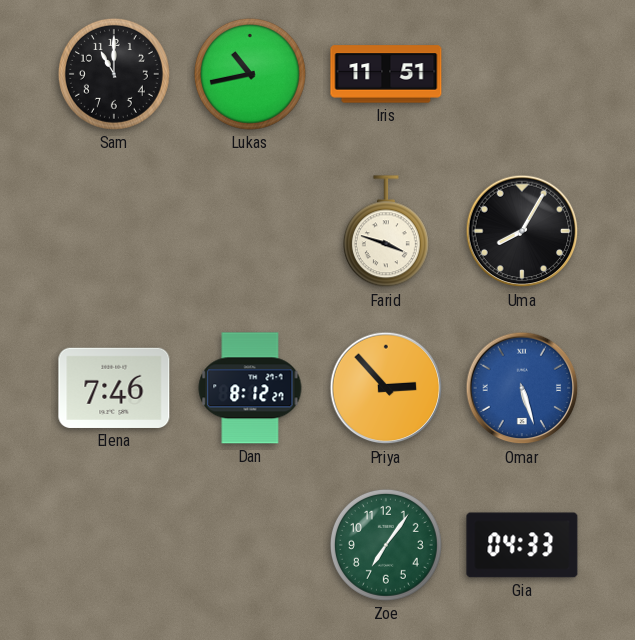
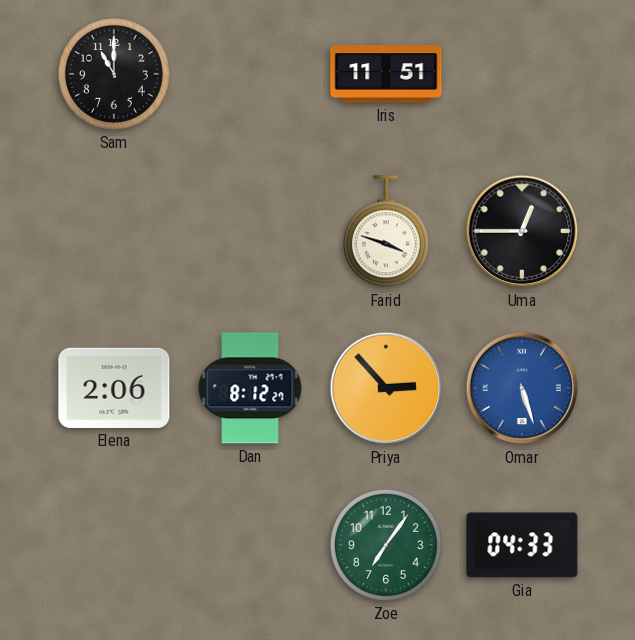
Lukas: 10:43 -> none
Uma: 8:05 -> 12:45
Elena: 7:46 -> 2:06
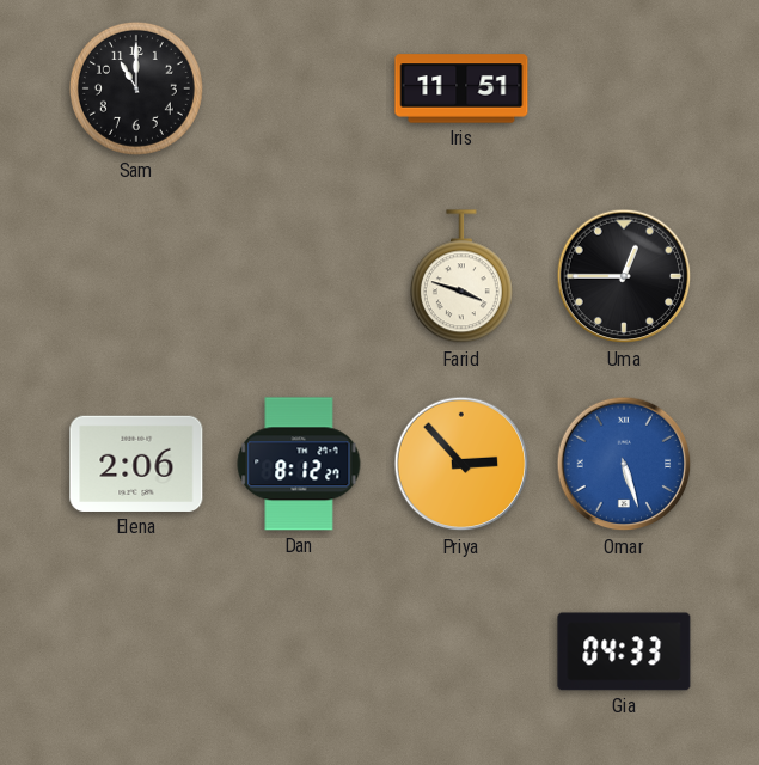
Zoe: 7:06 -> none
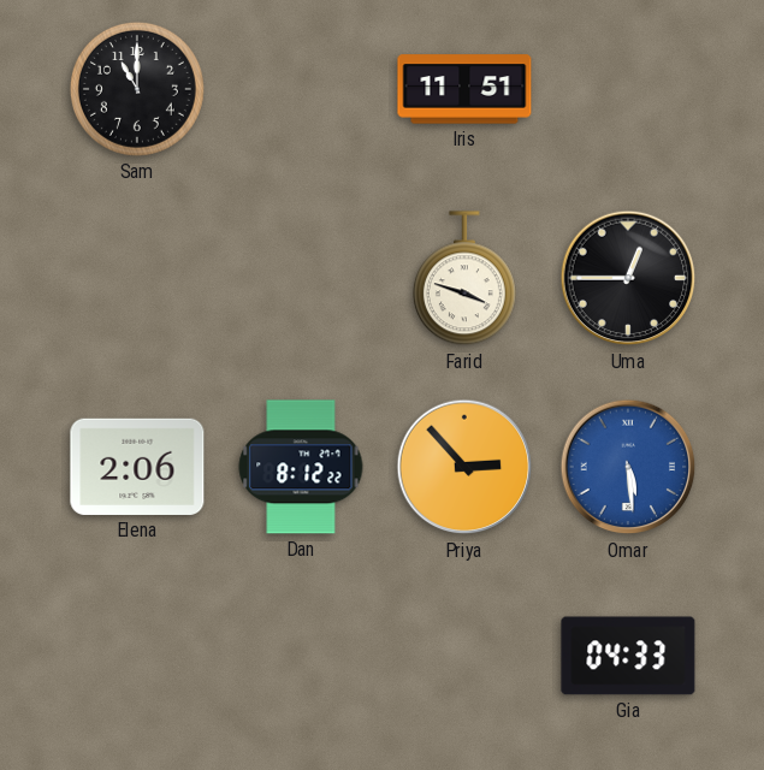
Dan: 8:12:27 -> 8:12:22
Omar: 5:27 -> 5:29
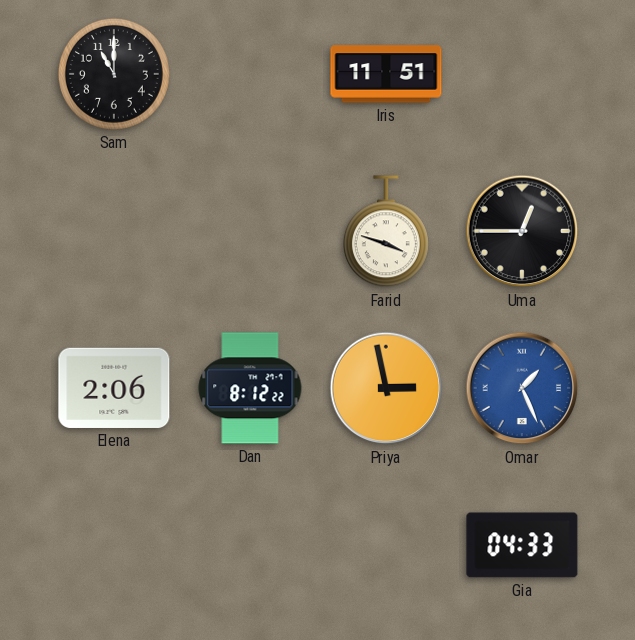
Priya: 2:53 -> 2:58
Omar: 5:29 -> 1:26
